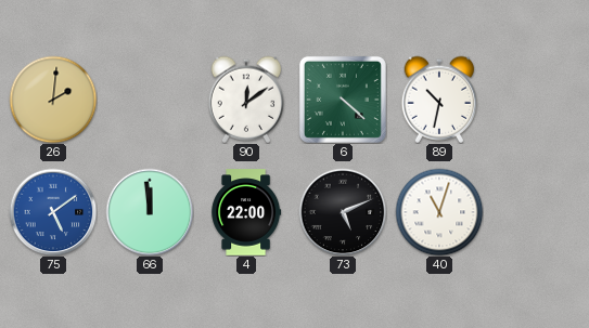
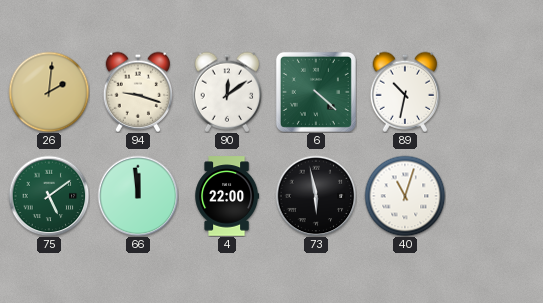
94: none -> 9:18
75 dial: blue -> green
73: 5:11 -> 5:58
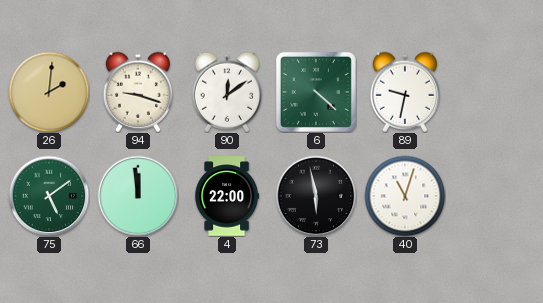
89: 10:32 -> 9:32
